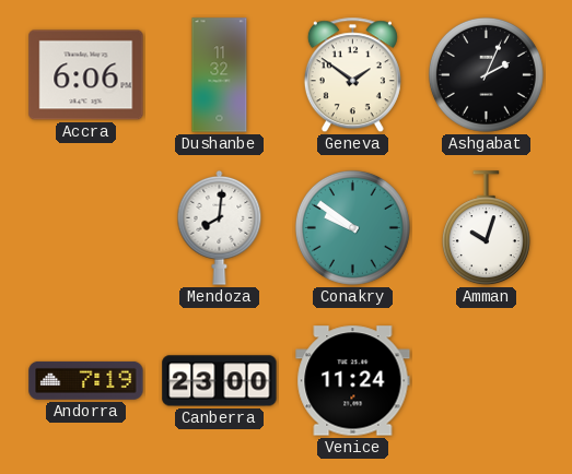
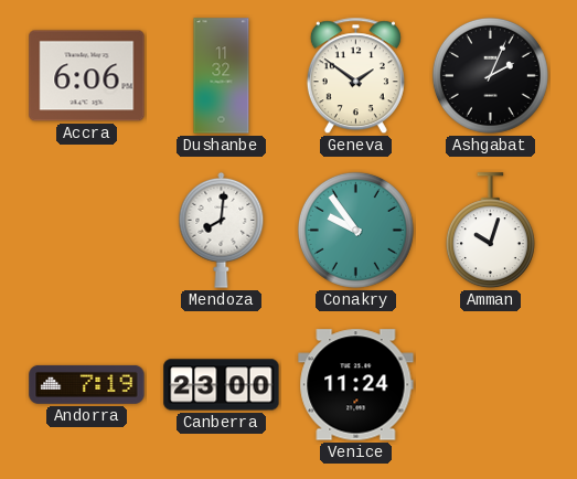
Conakry: 9:51 -> 9:54
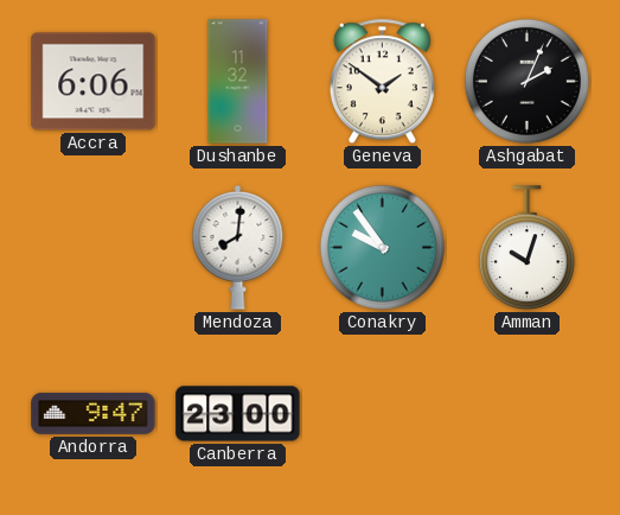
Andorra: 7:19 -> 9:47
Venice: 11:24 -> none
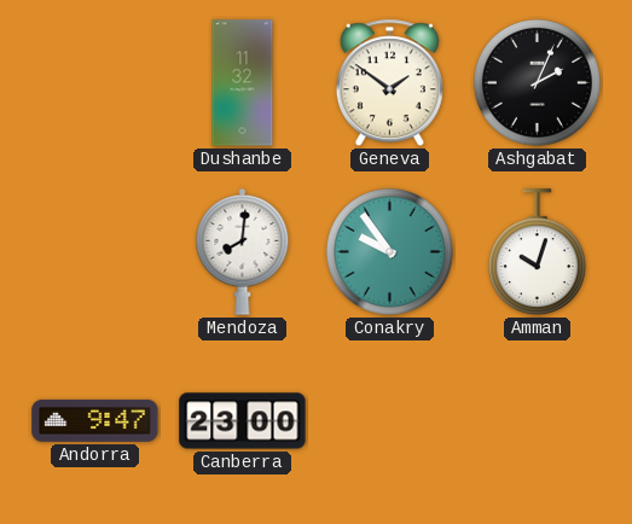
Accra: 6:06 -> none
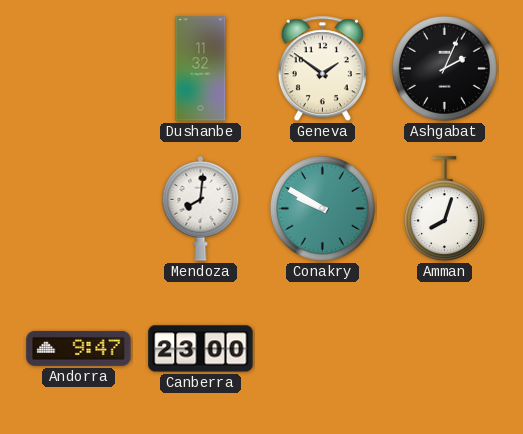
Conakry: 9:54 -> 9:50
Amman: 10:03 -> 8:03
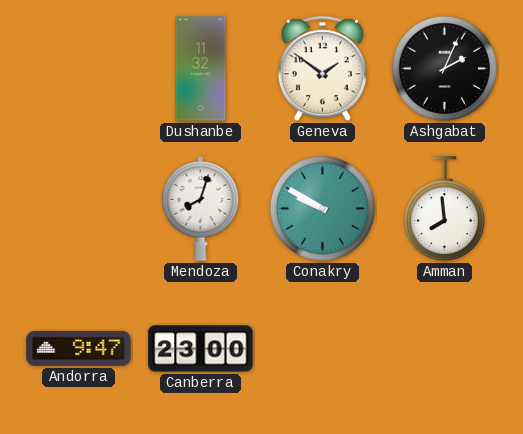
Mendoza: 8:01 -> 8:03
Amman: 8:03 -> 7:59
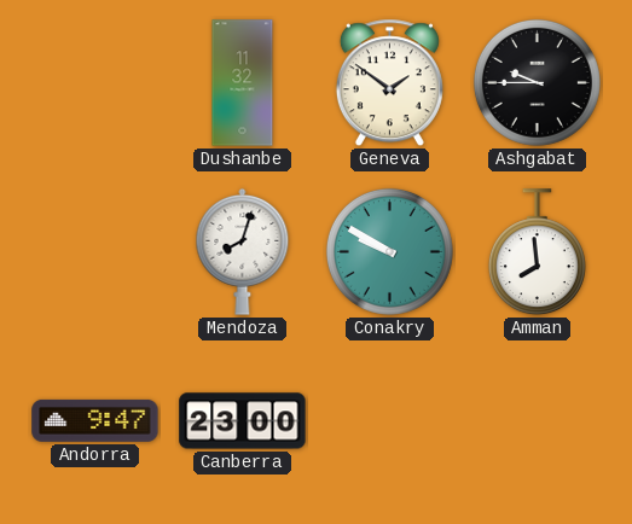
Ashgabat: 2:04 -> 9:45
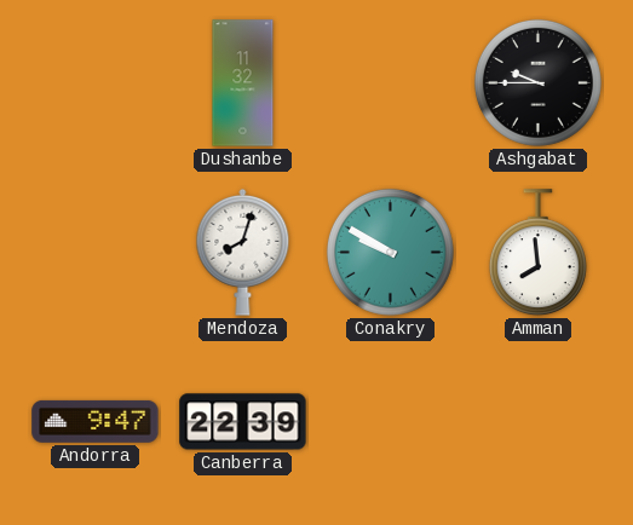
Geneva: 1:51 -> none
Canberra: 23:00 -> 22:39
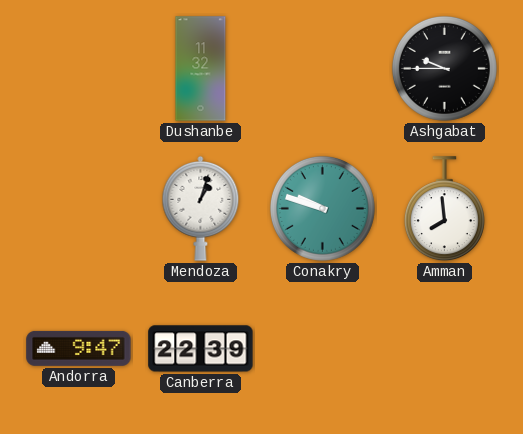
Mendoza: 8:03 -> 1:03
Conakry: 9:50 -> 9:48
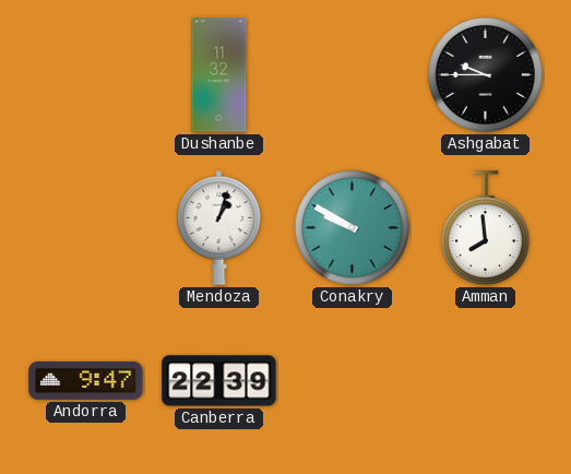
Conakry: 9:48 -> 9:50
